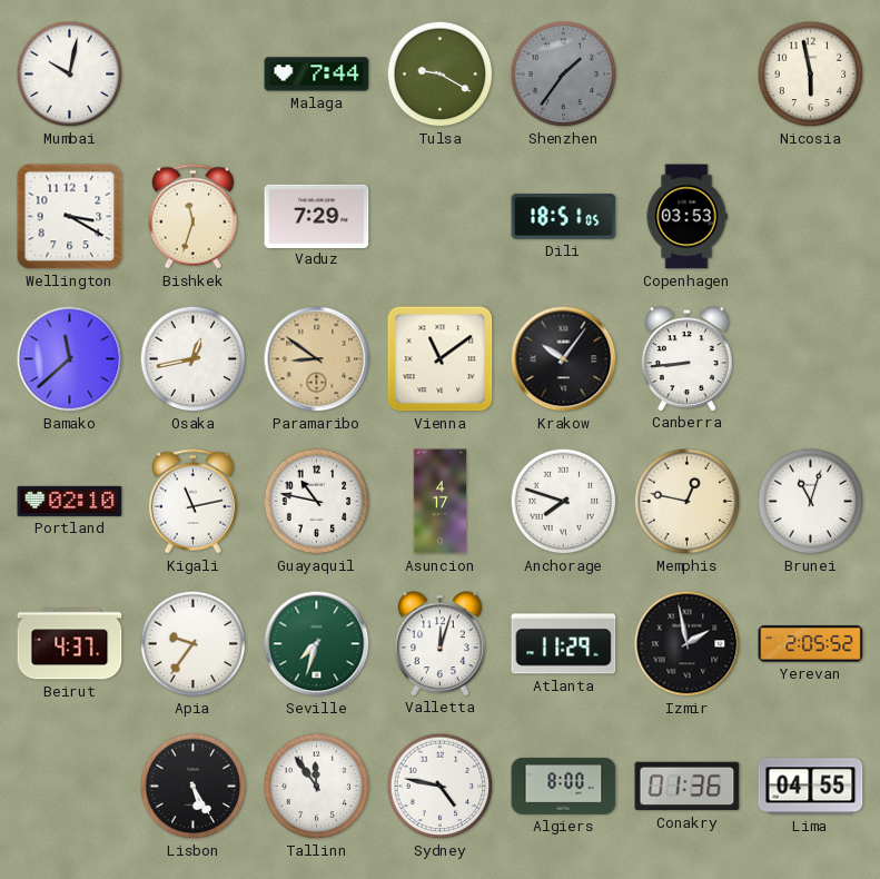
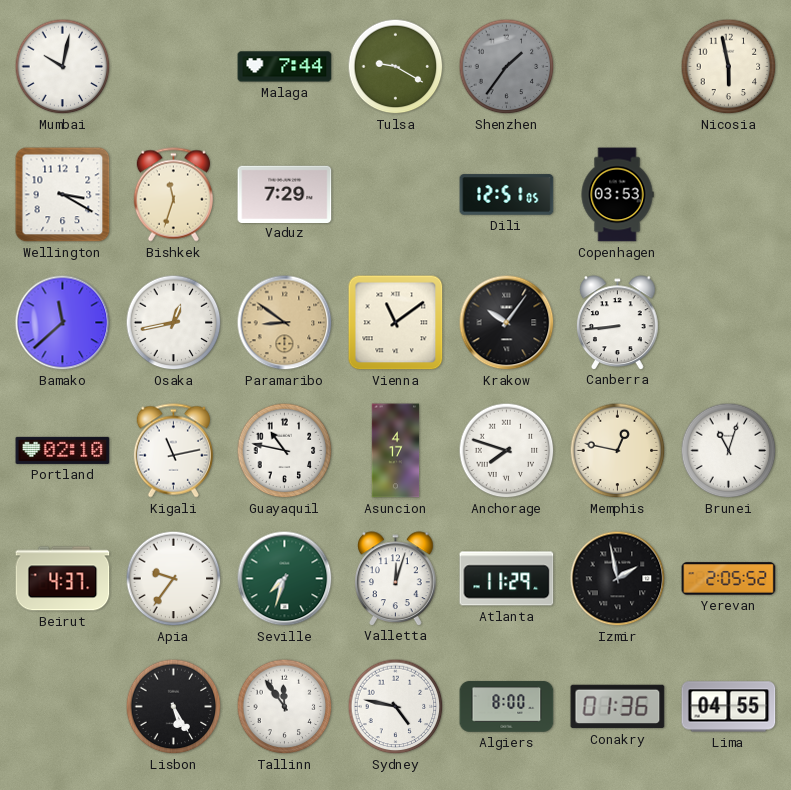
Dili: 18:51 -> 12:51
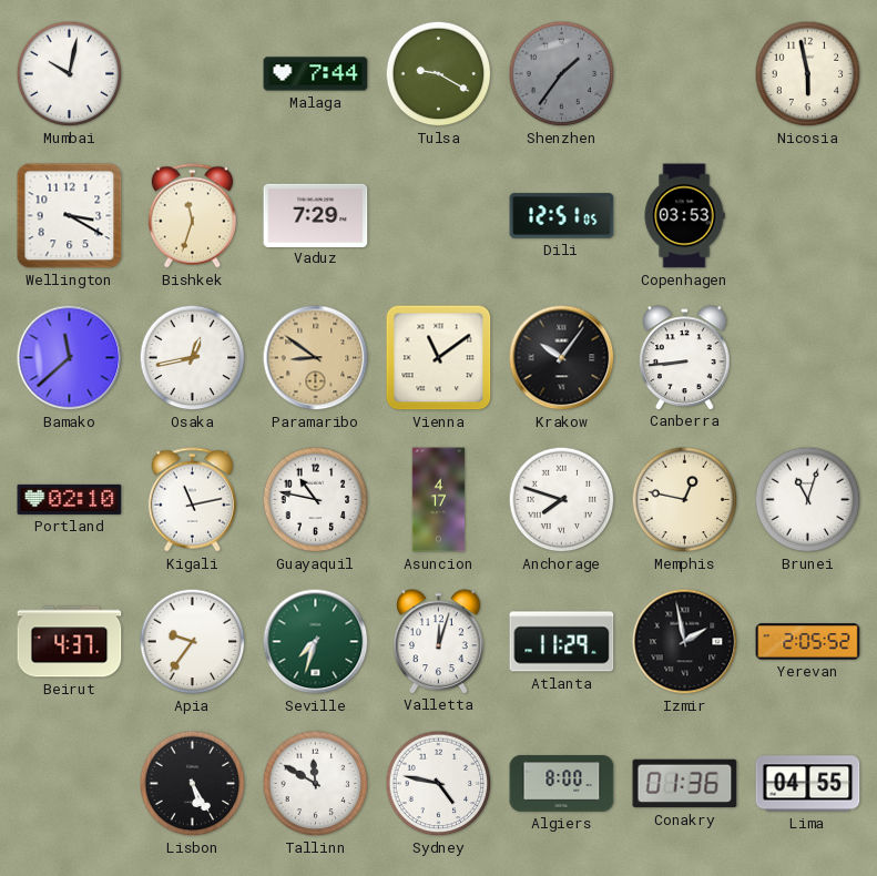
Tallinn: 11:54 -> 11:50
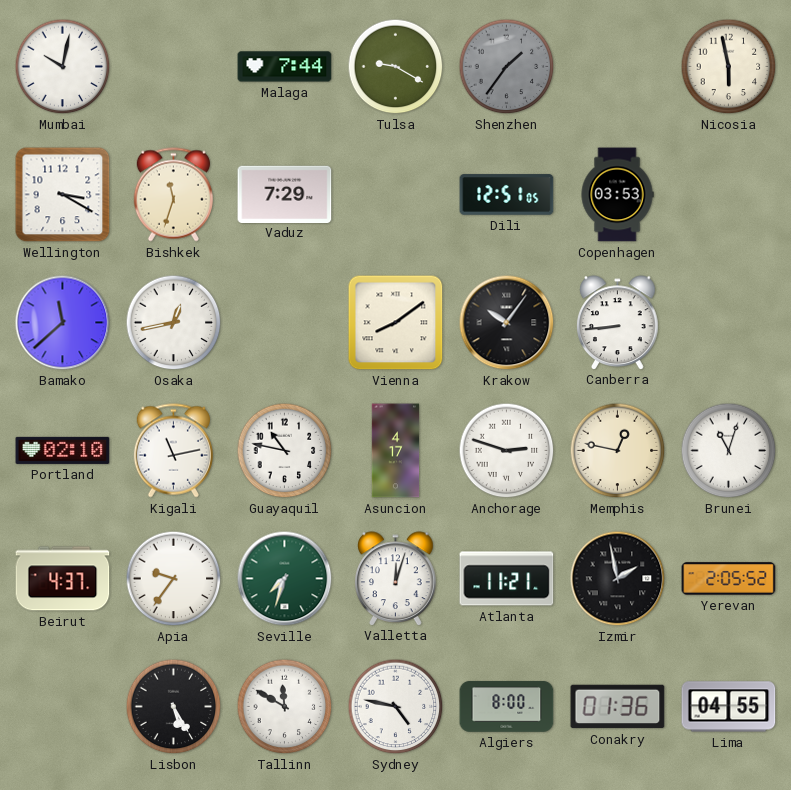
Paramaribo: 8:51 -> none
Vienna: 11:09 -> 8:09
Anchorage: 7:48 -> 2:48
Atlanta: 11:29 -> 11:21
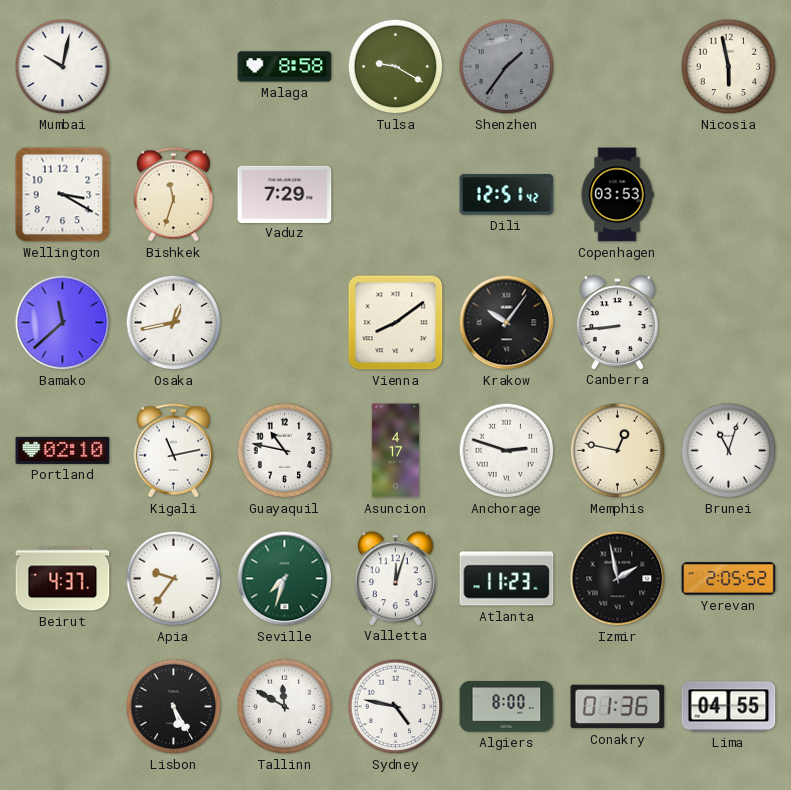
Malaga: 7:44 -> 8:58
Dili: 12:51:05 -> 12:51:42
Atlanta: 11:21 -> 11:23
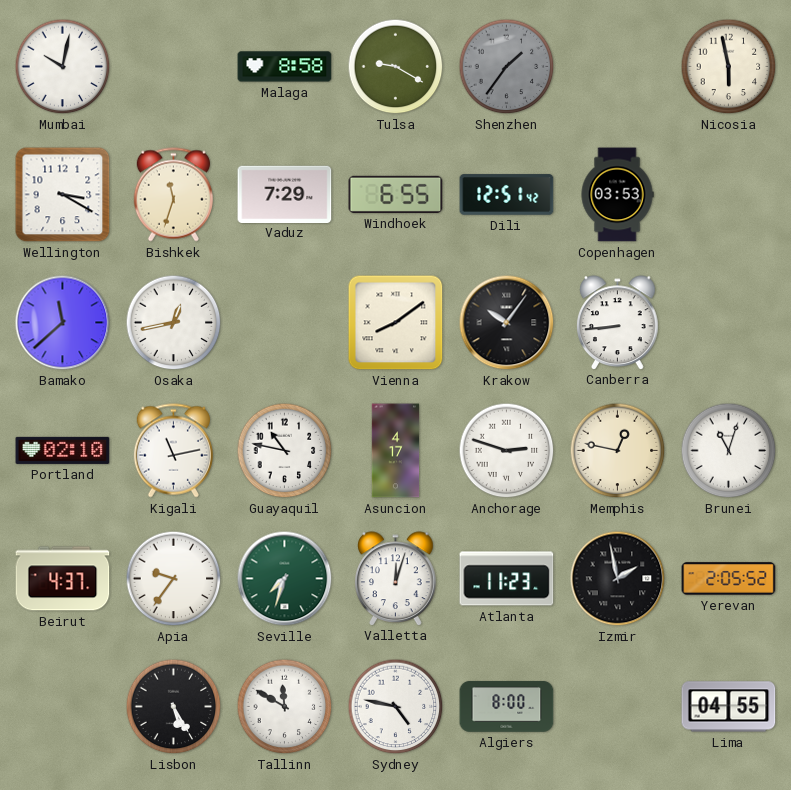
Windhoek: none -> 6:55
Conakry: 01:36 -> none
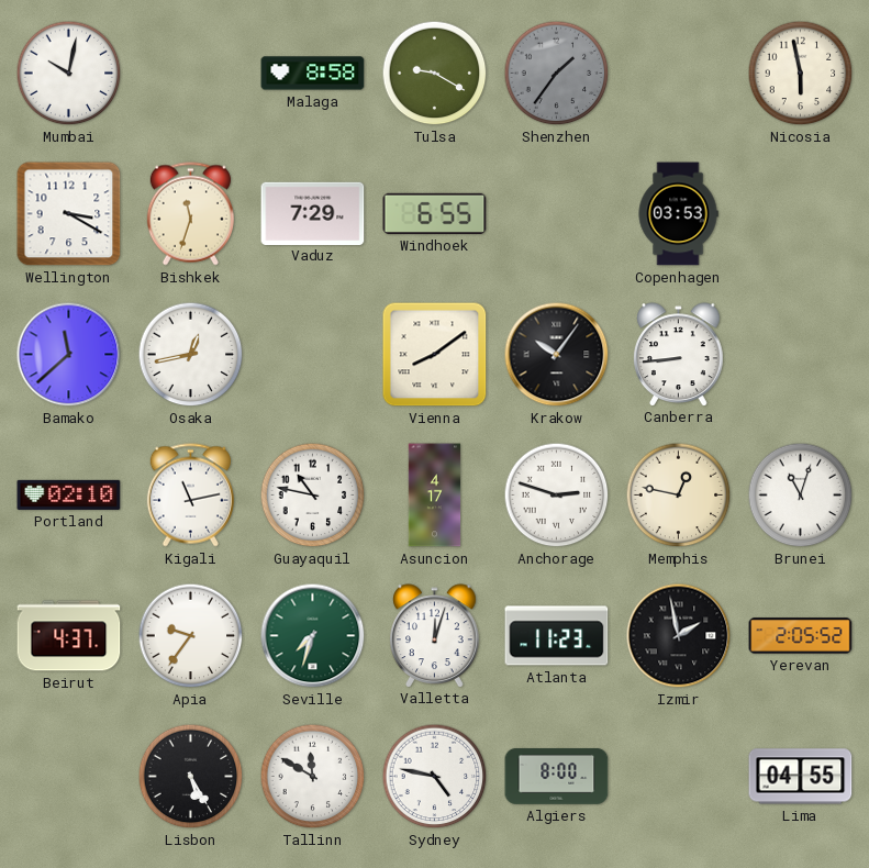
Dili: 12:51 -> none
